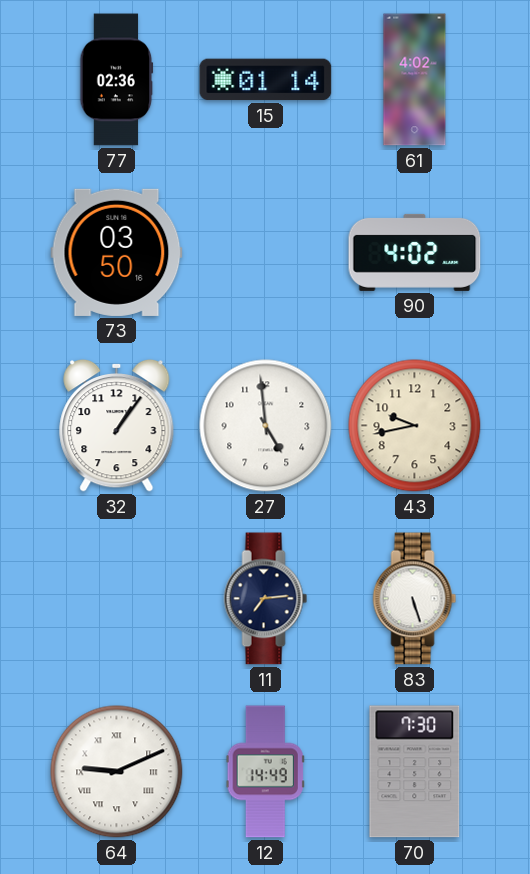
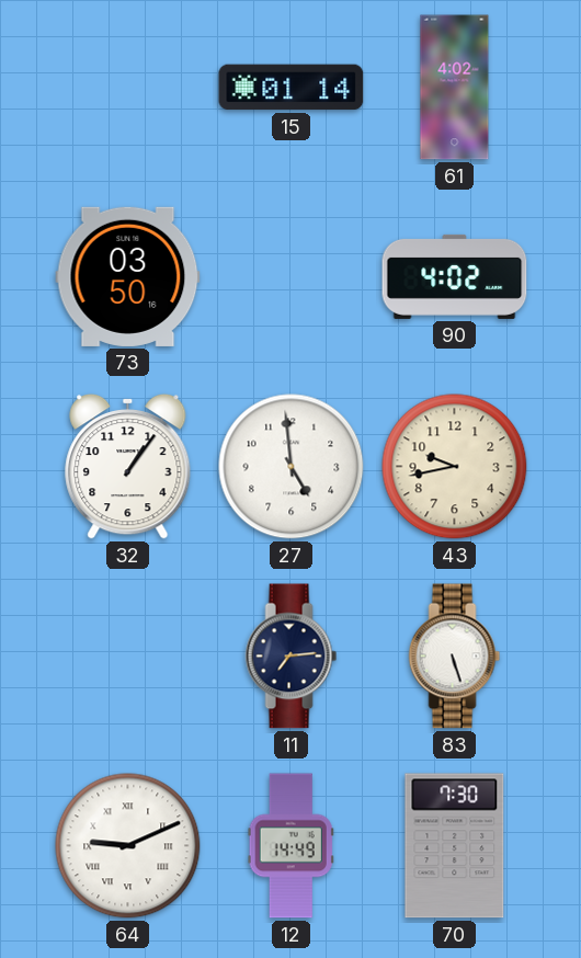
77: 02:36 -> none
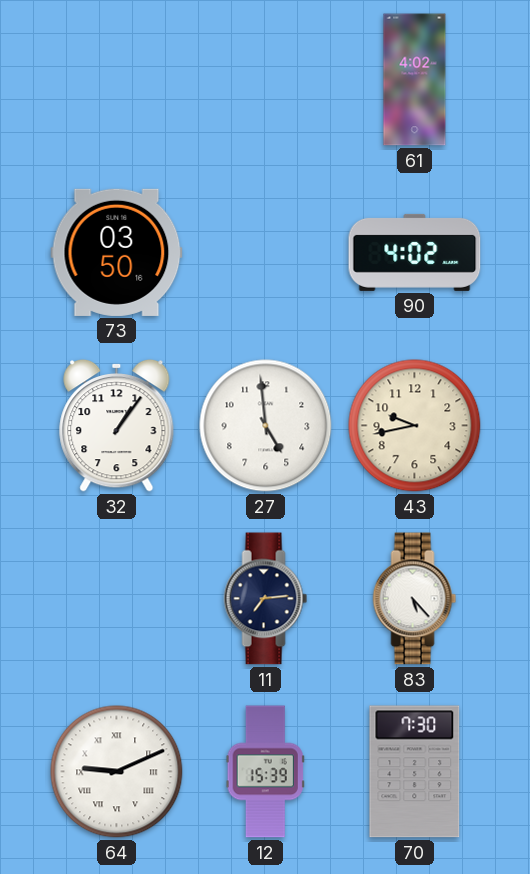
15: 01:14 -> none
83: 5:27 -> 5:23
12: 14:49 -> 15:39
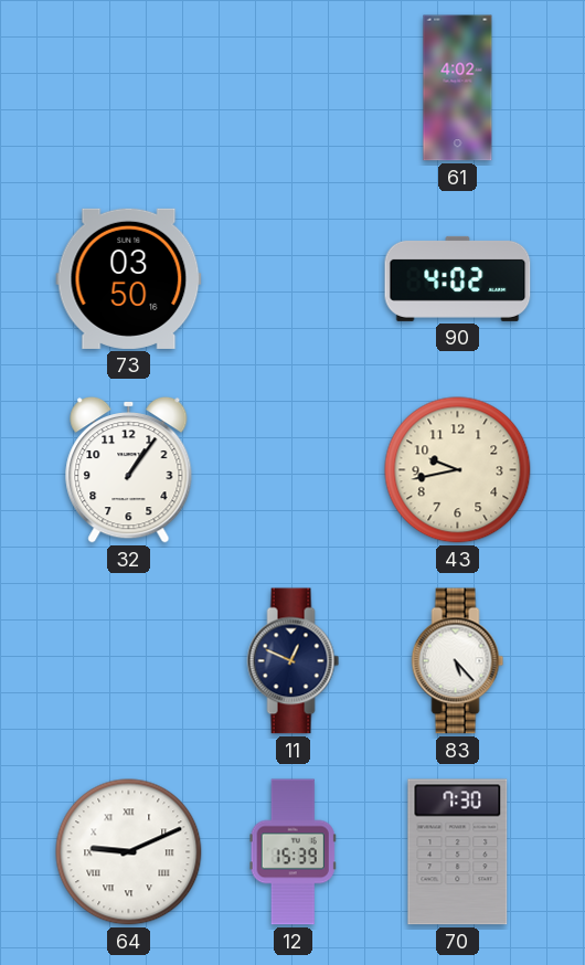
27: 4:59 -> none
11: 7:14 -> 12:49
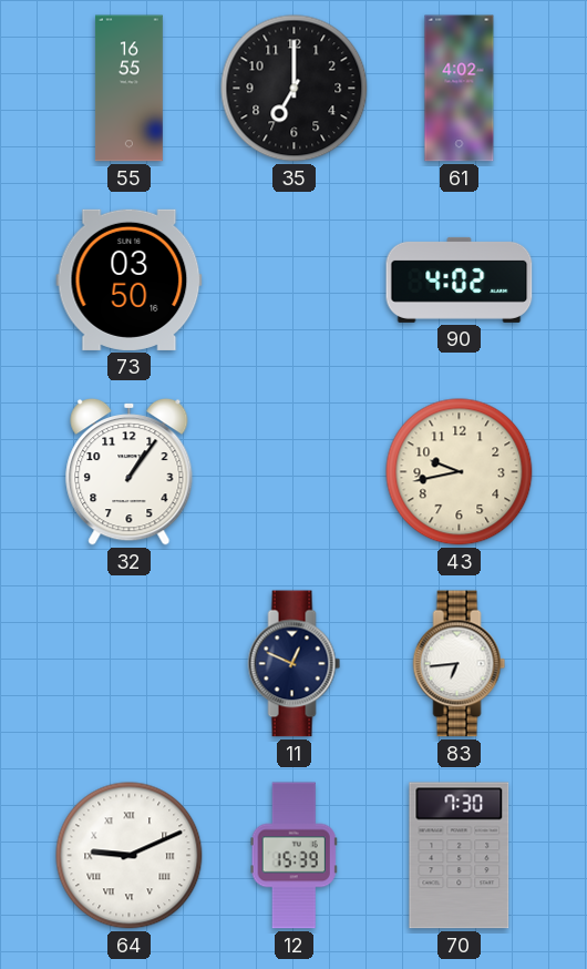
55: none -> 16:55
35: none -> 7:00
83: 5:23 -> 6:44
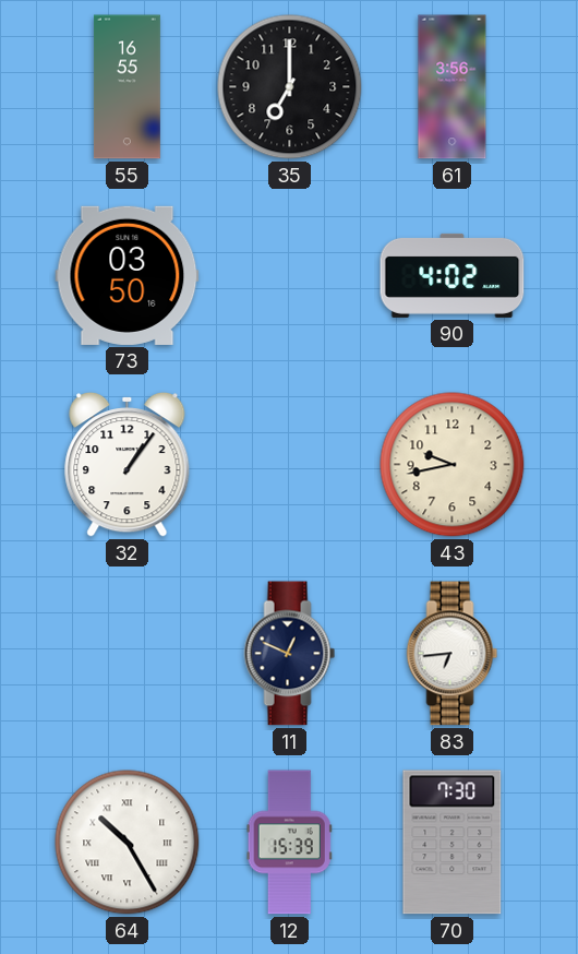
61: 4:02 -> 3:56
64: 9:11 -> 10:25
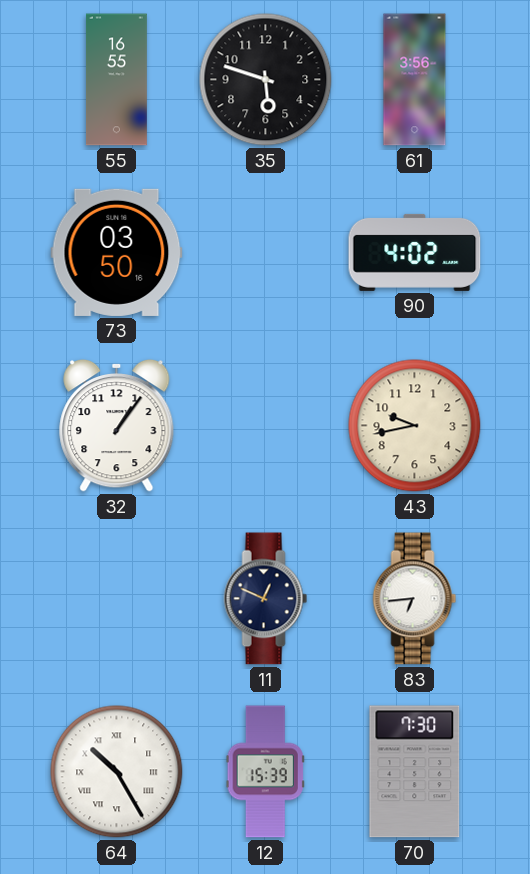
35: 7:00 -> 5:48
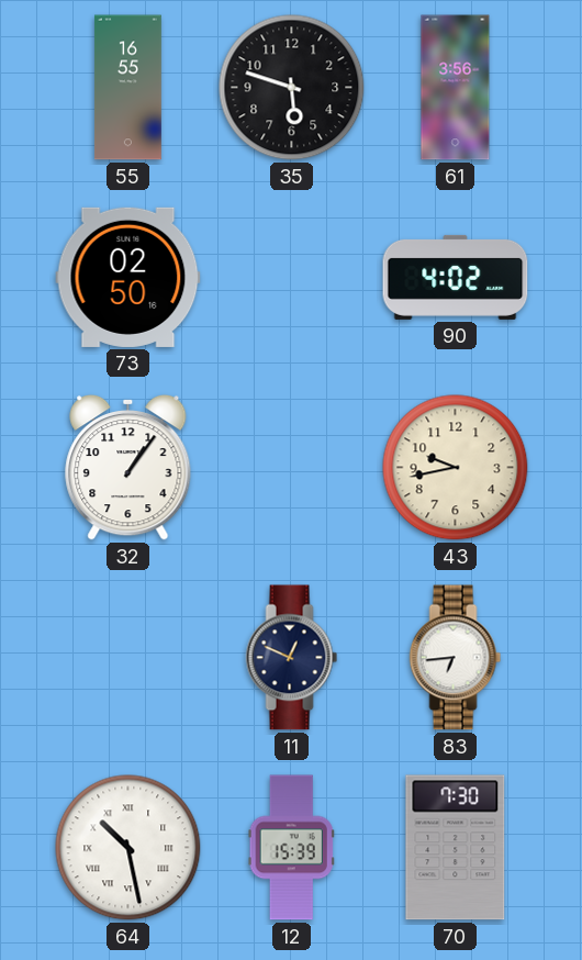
73: 03:50 -> 02:50
64: 10:25 -> 10:28
